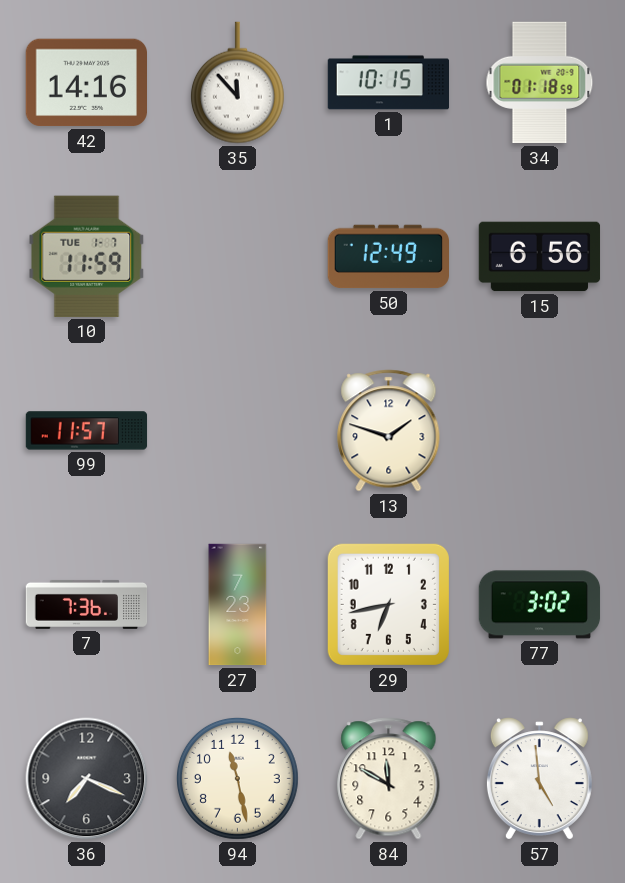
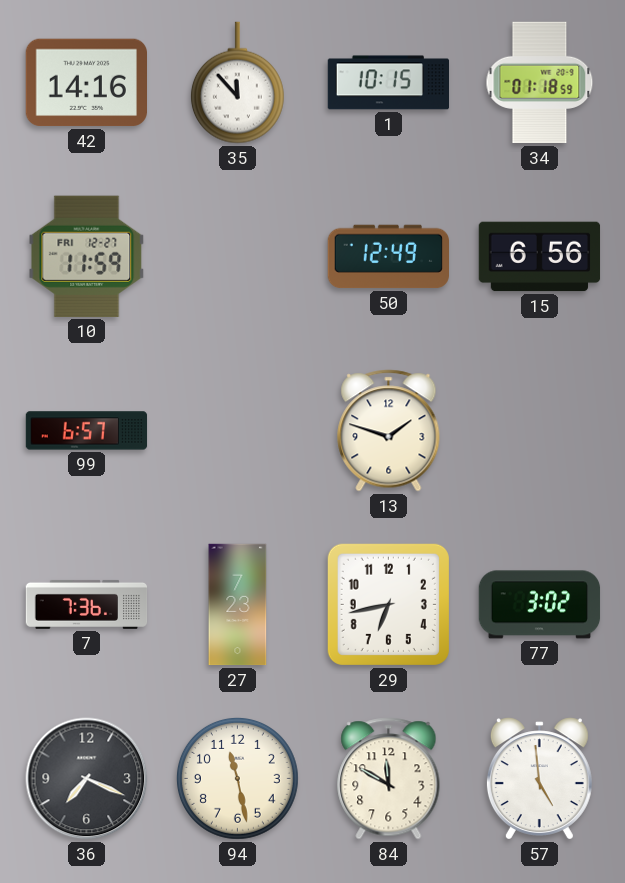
10 date: TUE 1-7 -> FRI 12-27
99: 11:57 -> 6:57
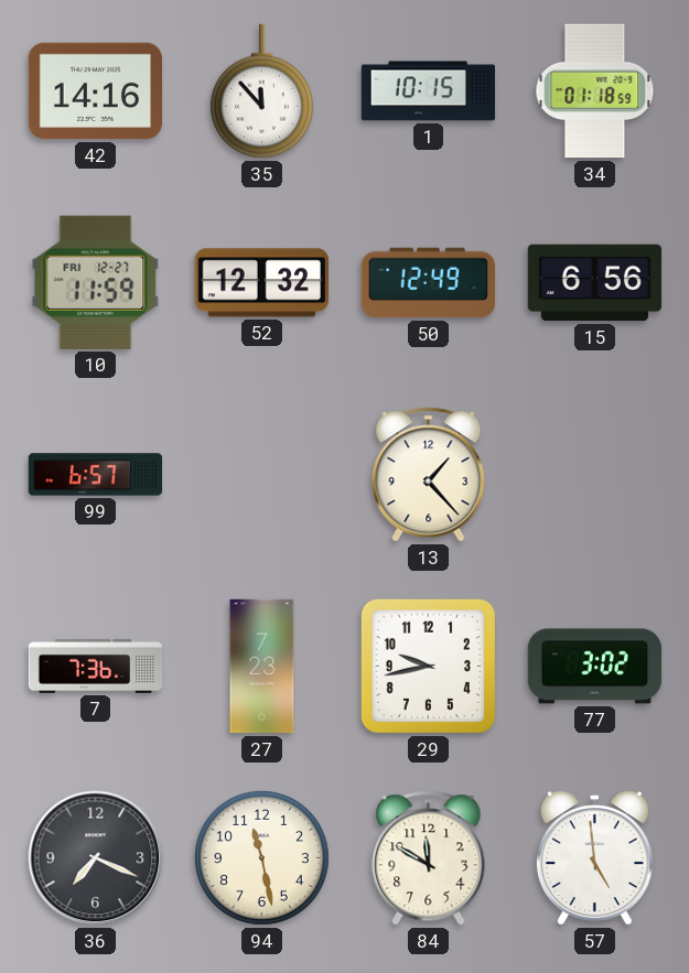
52: none -> 12:32
13: 1:48 -> 1:23
29: 6:43 -> 9:43
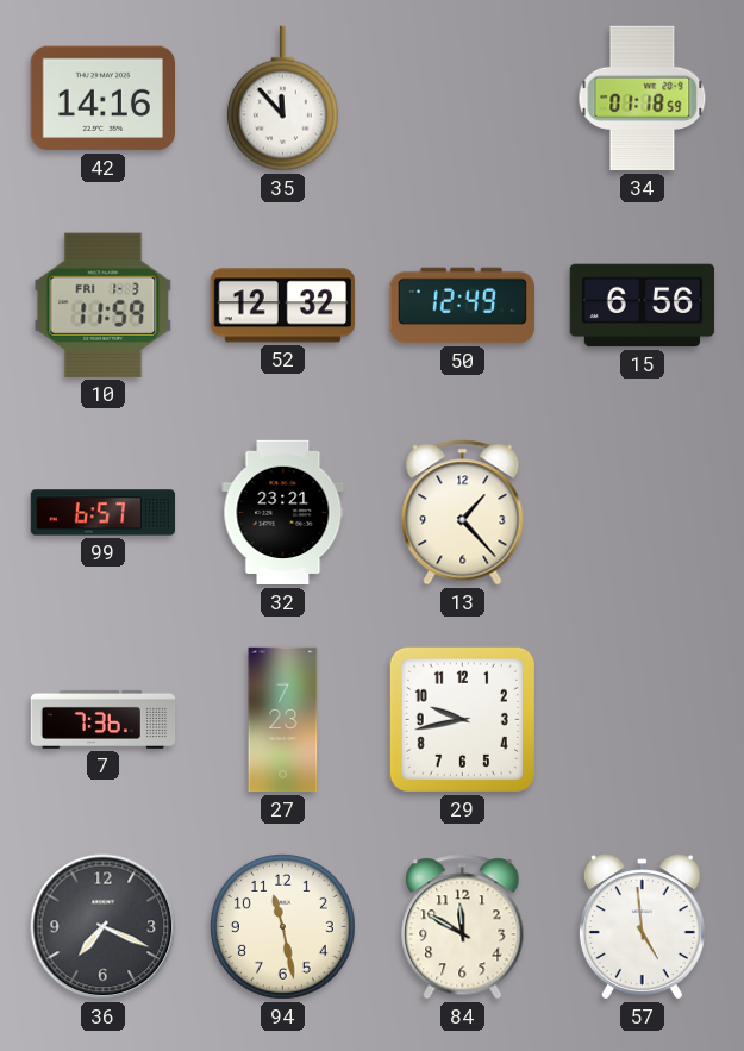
1: 10:15 -> none
10 date: FRI 12-27 -> FRI 1-3
32: none -> 23:21
77: 3:02 -> none
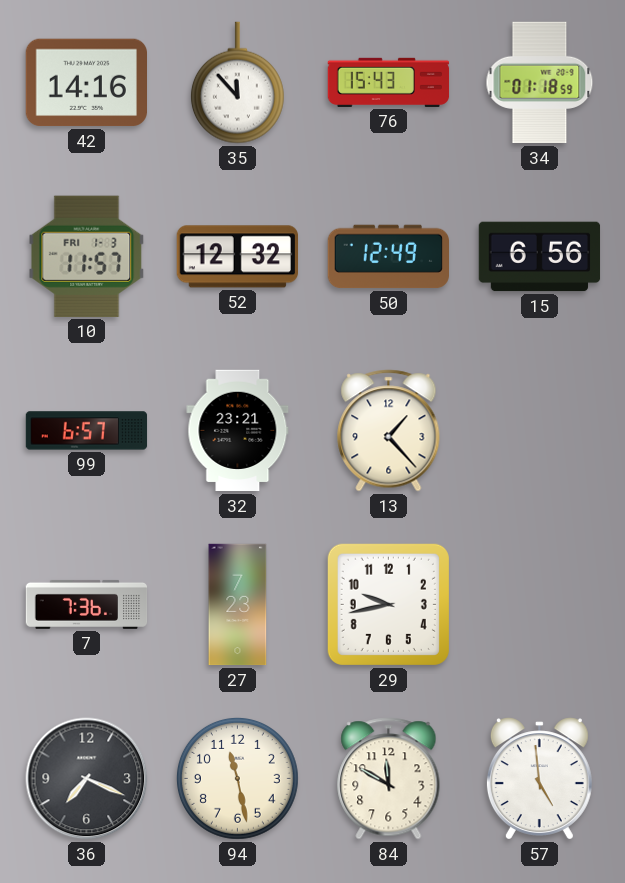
76: none -> 15:43
10: 11:59 -> 11:57
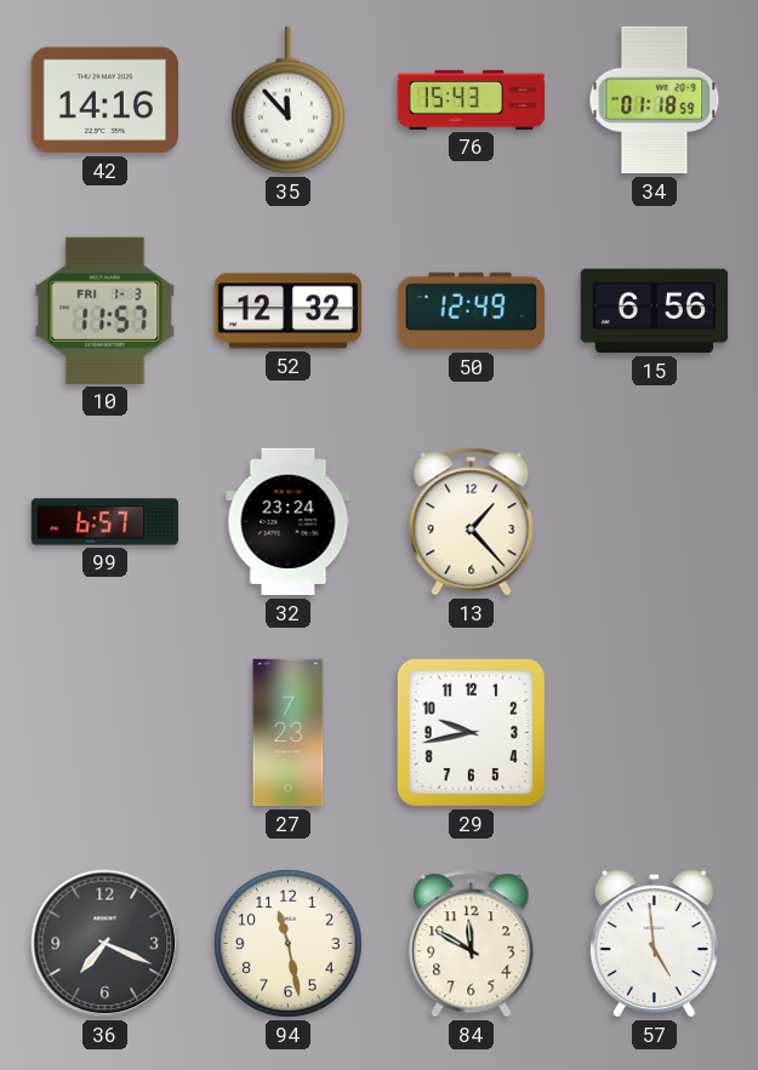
32: 23:21 -> 23:24
7: 7:36 -> none
